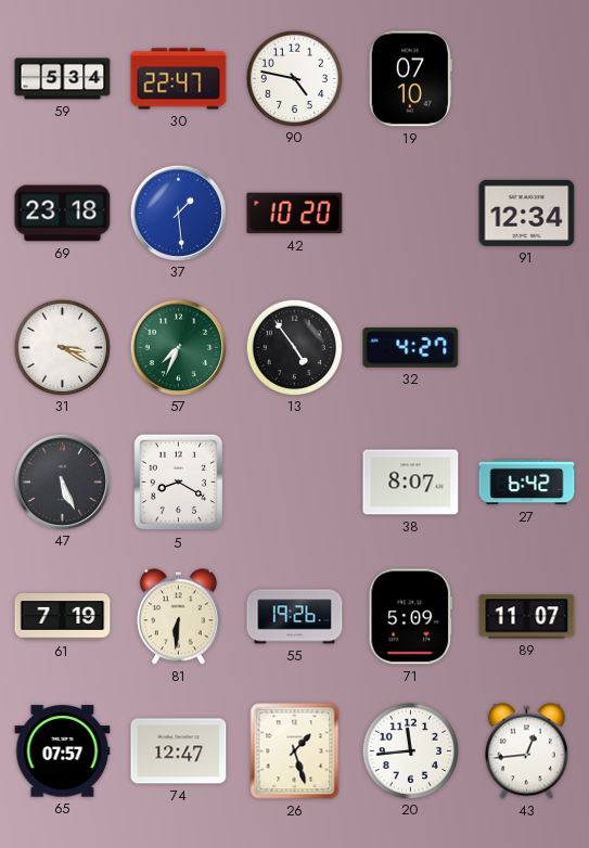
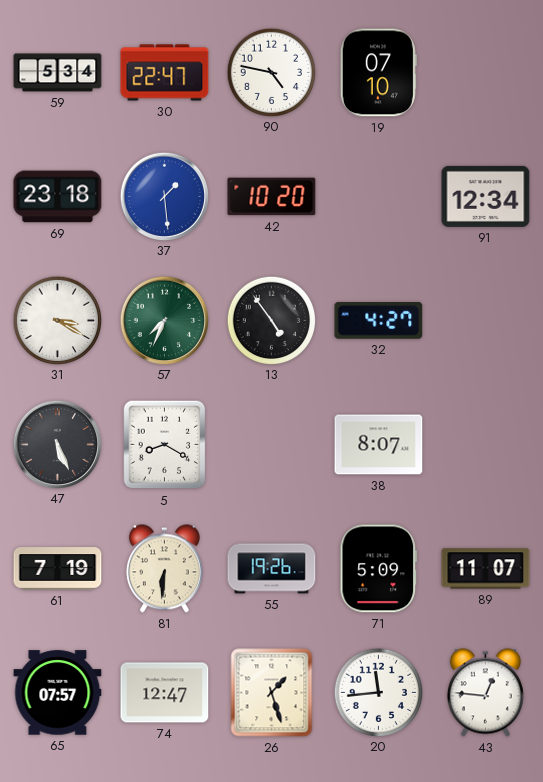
27: 6:42 -> none
43: 12:44 -> 12:46
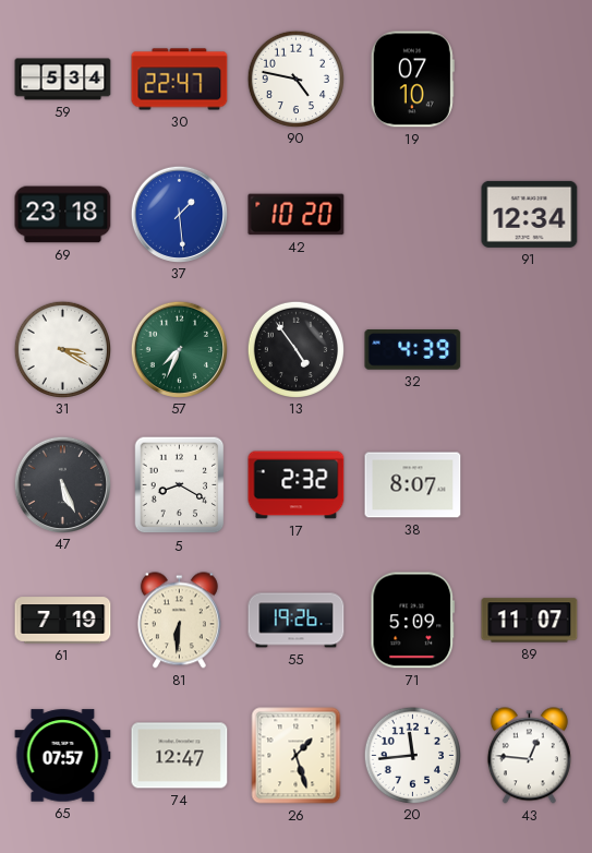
32: 4:27 -> 4:39
17: none -> 2:32
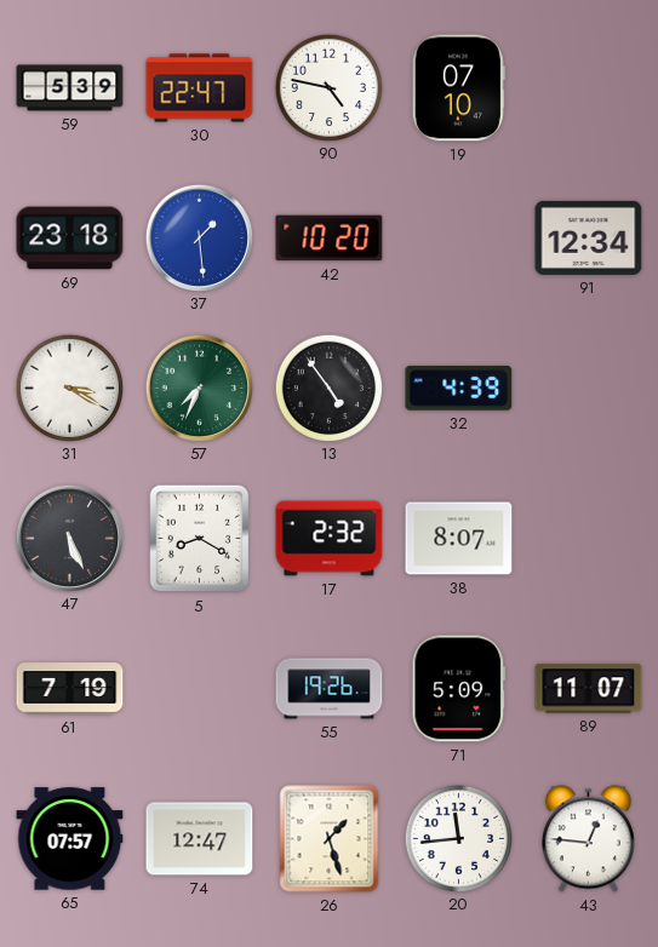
59: 5:34 -> 5:39
81: 6:31 -> none
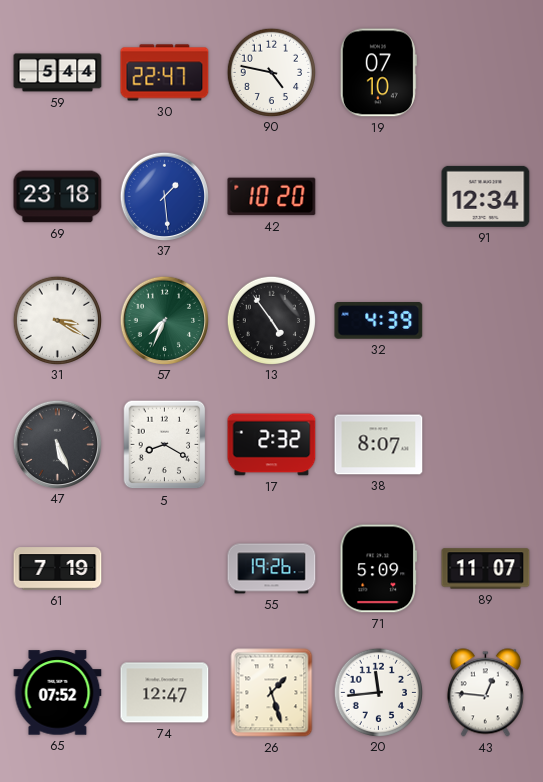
59: 5:39 -> 5:44
65: 07:57 -> 07:52
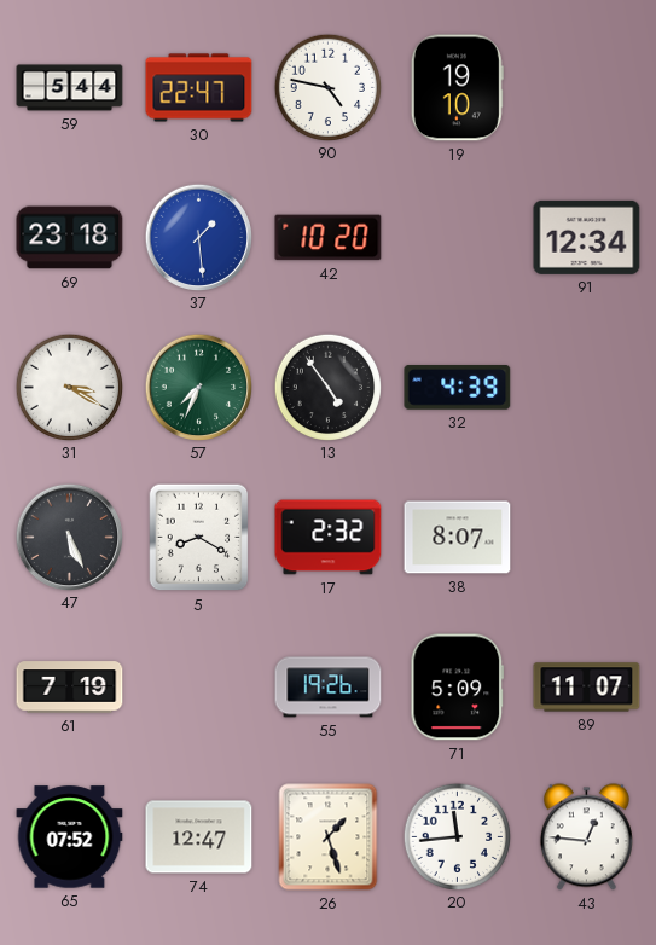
19: 07:10 -> 19:10
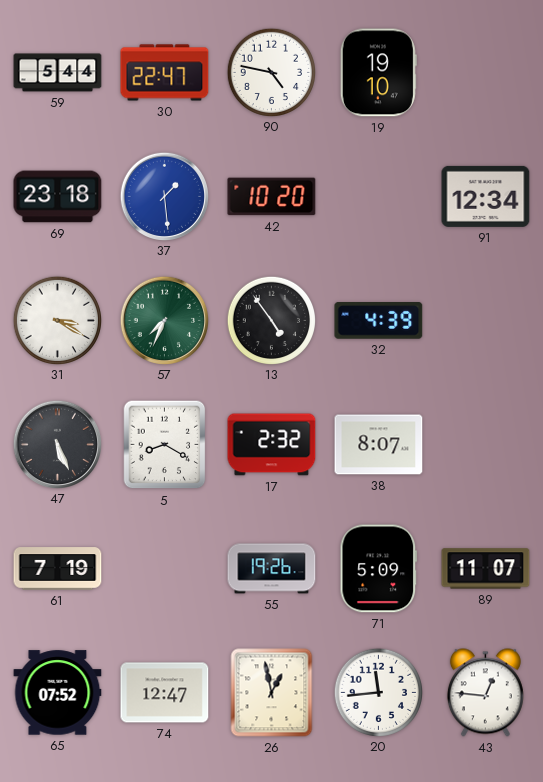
26: 1:27 -> 12:58
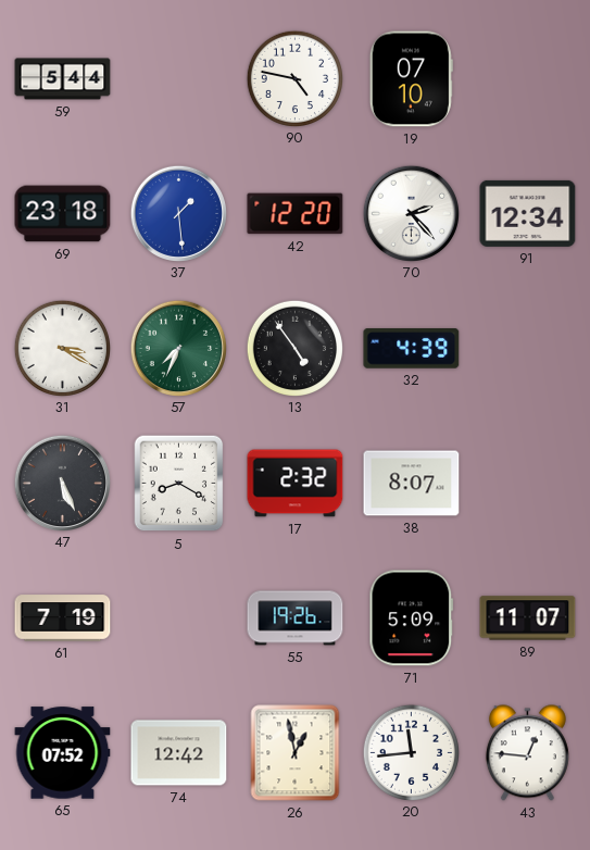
30: 22:47 -> none
19: 19:10 -> 07:10
42: 10:20 -> 12:20
70: none -> 2:23
74: 12:47 -> 12:42
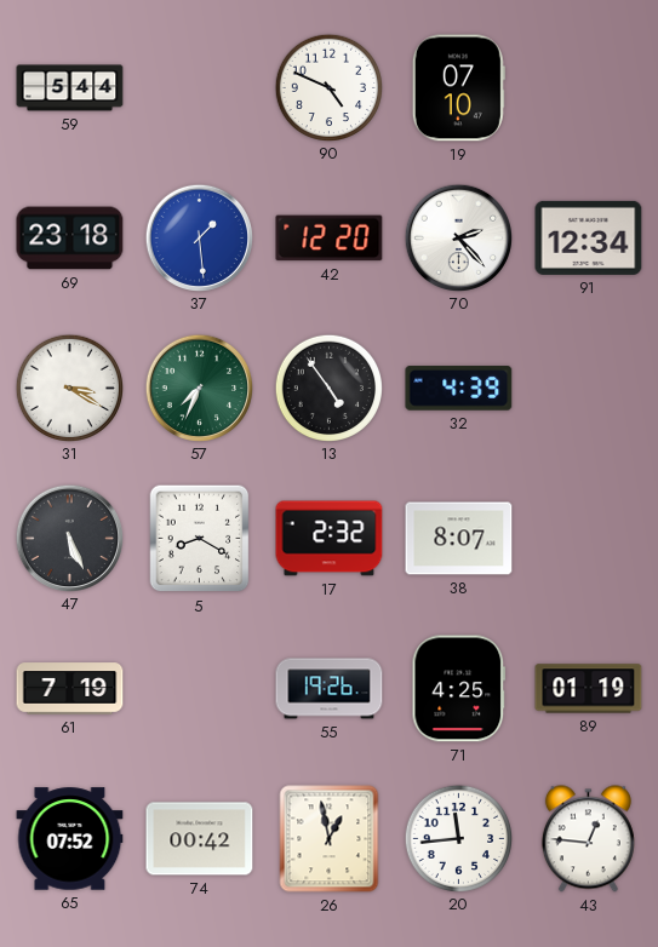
90: 4:47 -> 4:49
71: 5:09 -> 4:25
89: 11:07 -> 01:19
74: 12:42 -> 00:42
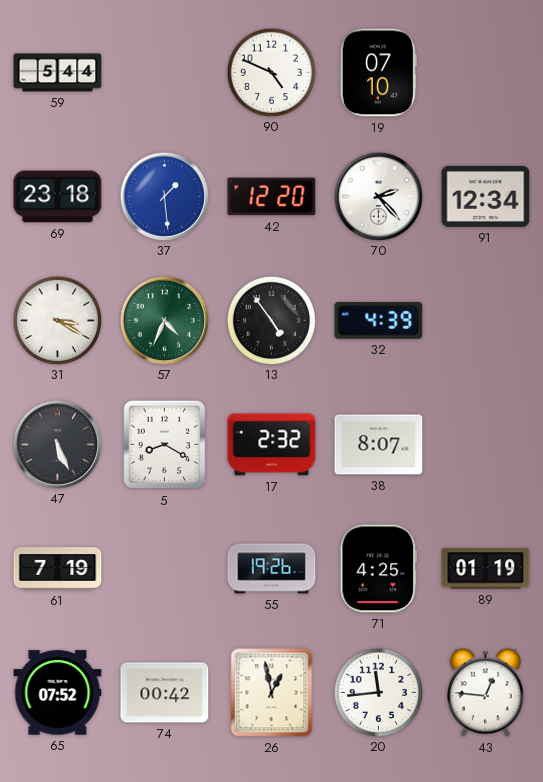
57: 7:34 -> 4:34
